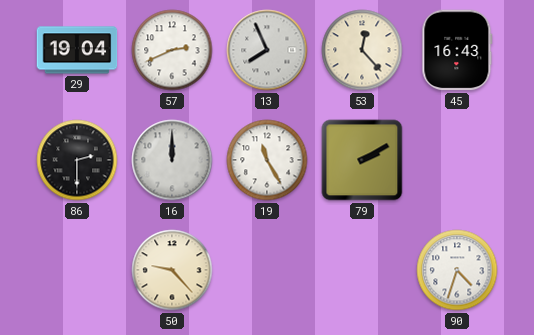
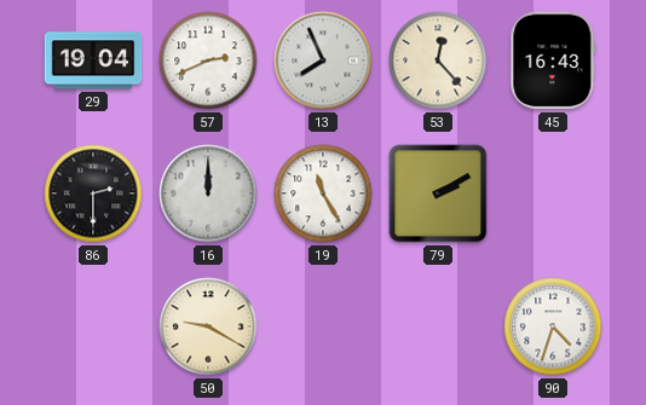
50: 9:23 -> 9:20
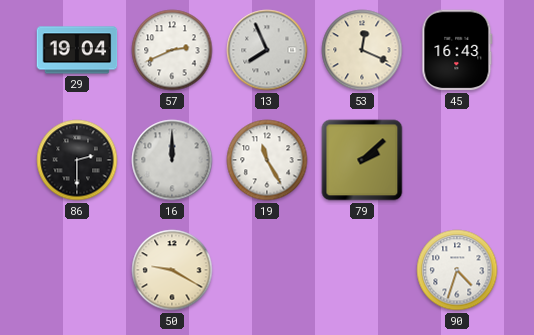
53: 12:23 -> 12:19
79: 2:10 -> 2:08
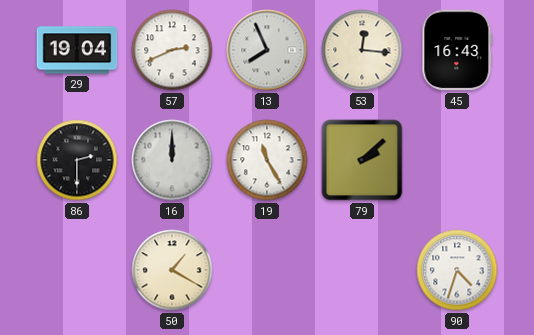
53: 12:19 -> 12:16
50: 9:20 -> 1:20
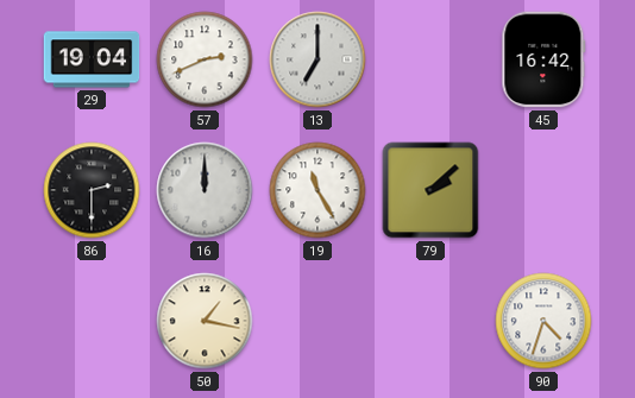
13: 7:56 -> 7:00
53: 12:16 -> none
45: 16:43 -> 16:42
50: 1:20 -> 1:17
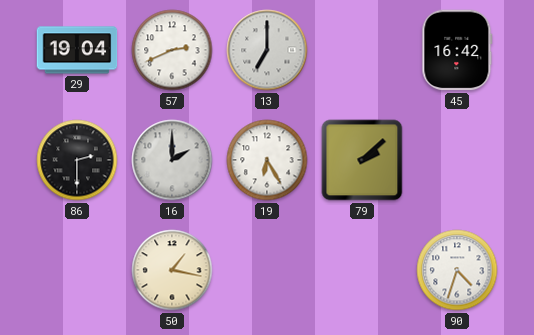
16: 12:00 -> 2:00
19: 11:25 -> 6:25
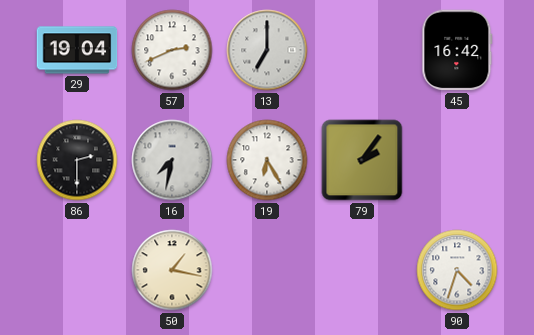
16: 2:00 -> 7:32
79: 2:08 -> 2:06
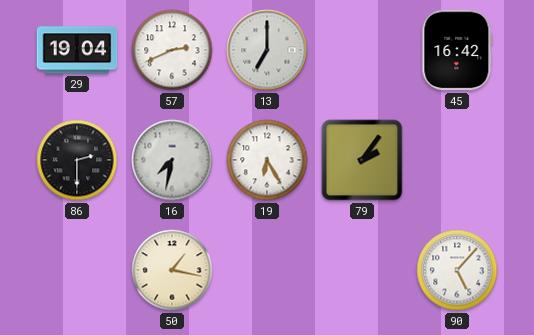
90: 4:33 -> 5:07
